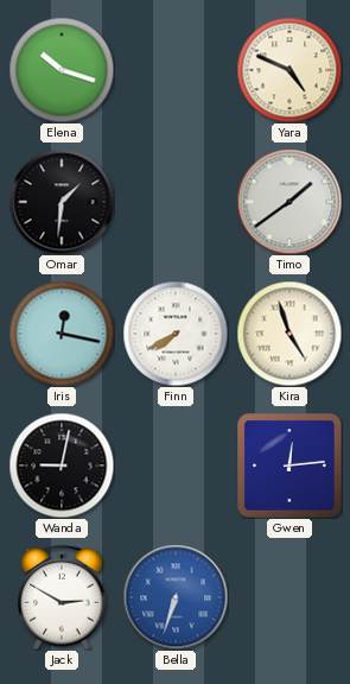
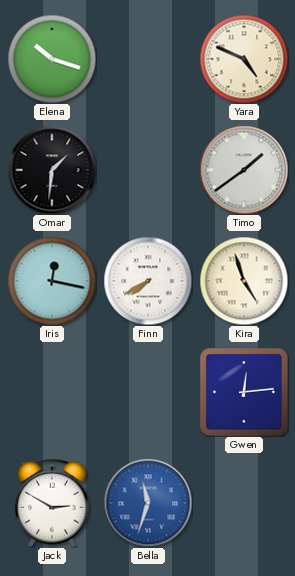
Wanda: 9:02 -> none
Bella: 6:33 -> 11:33
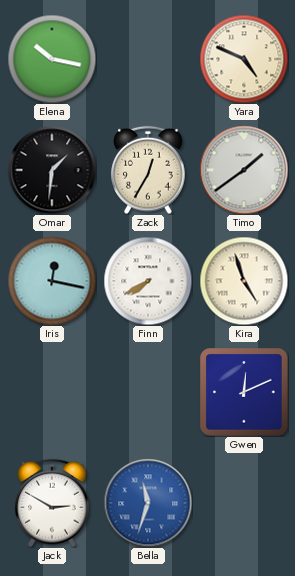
Elena: 10:18 -> 10:17
Zack: none -> 12:35
Gwen: 12:14 -> 12:11
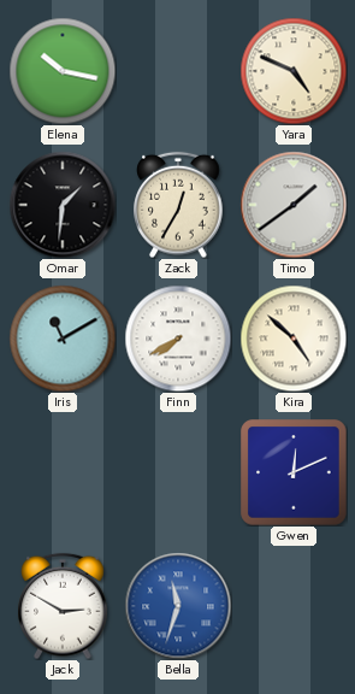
Iris: 12:17 -> 11:10
Kira: 4:57 -> 4:52
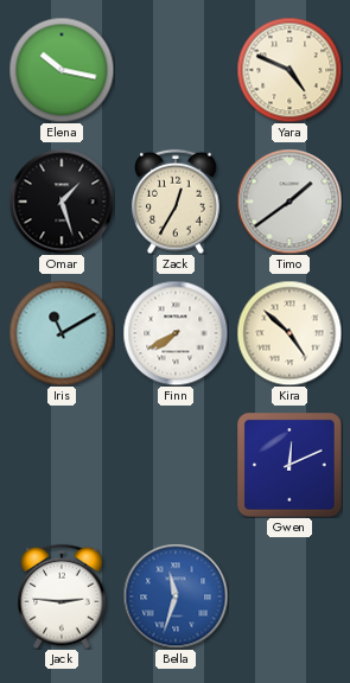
Omar: 1:31 -> 1:27
Jack: 2:50 -> 2:46
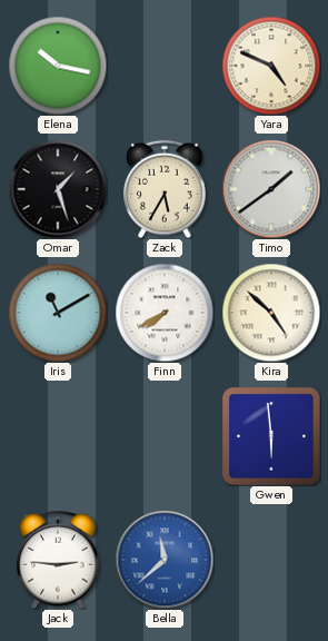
Zack: 12:35 -> 5:35
Gwen: 12:11 -> 5:59
Bella: 11:33 -> 11:38
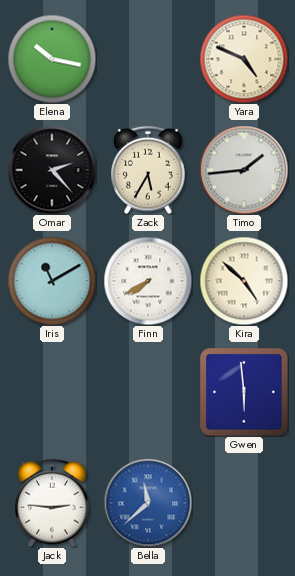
Omar: 1:27 -> 2:23
Timo: 1:39 -> 1:44
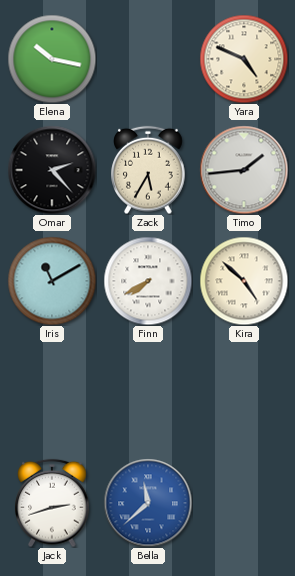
Gwen: 5:59 -> none
Jack: 2:46 -> 2:42
